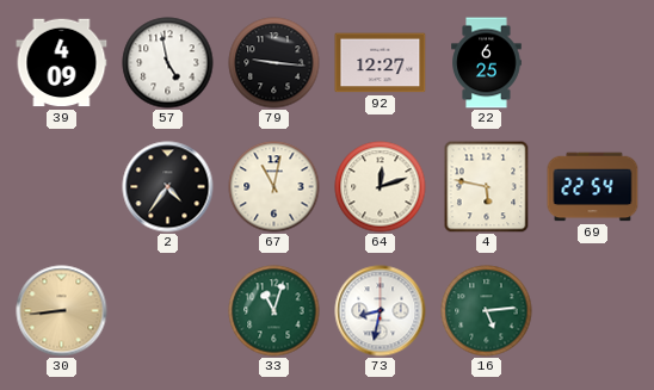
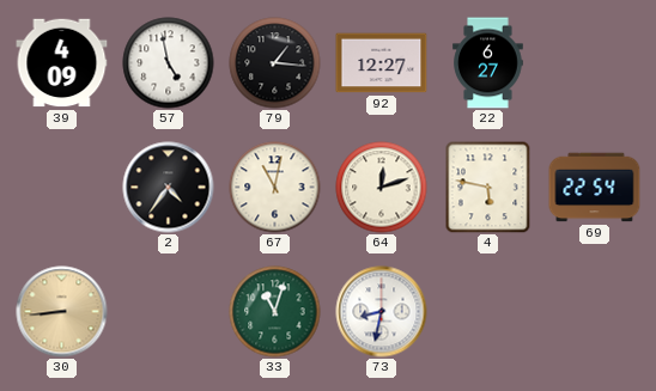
79: 9:16 -> 1:16
22: 6:25 -> 6:27
16: 5:14 -> none
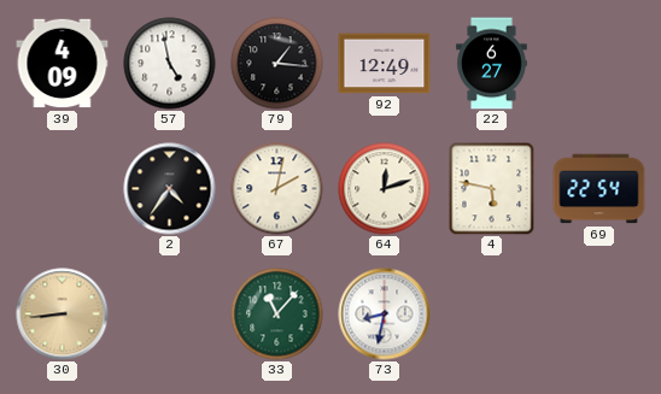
92: 12:27 -> 12:49
67: 11:02 -> 2:02
33: 11:03 -> 11:07
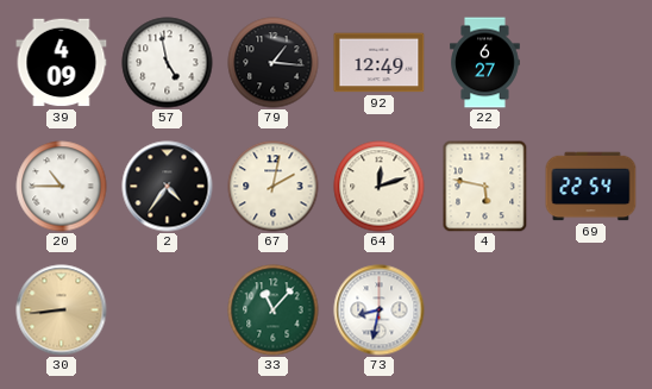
20: none -> 10:45
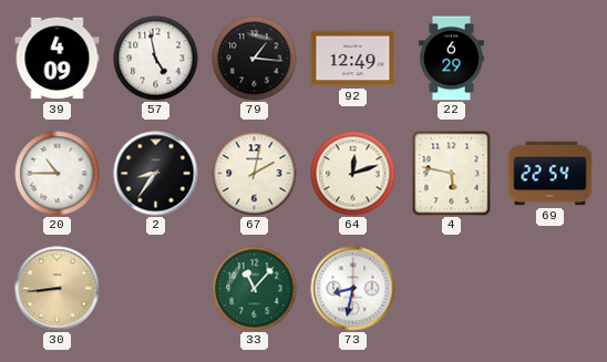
22: 6:27 -> 6:29
2: 4:36 -> 8:36
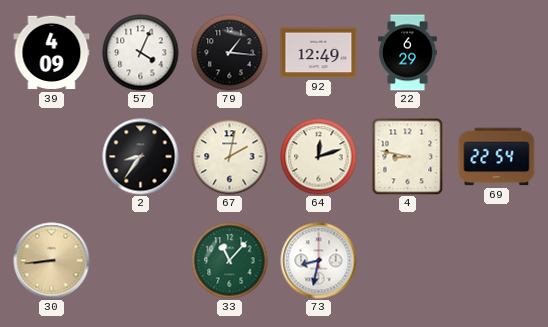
57: 4:58 -> 4:04
20: 10:45 -> none
4: 5:47 -> 8:47
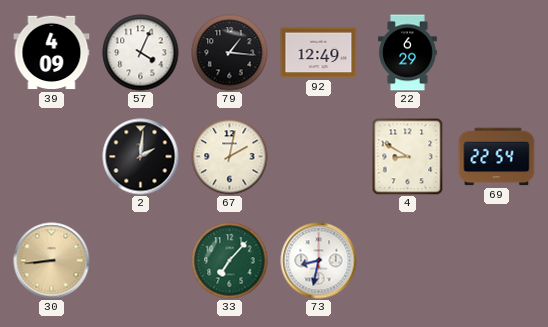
2: 8:36 -> 2:01
64: 12:12 -> none
4: 8:47 -> 8:50
33: 11:07 -> 7:07
